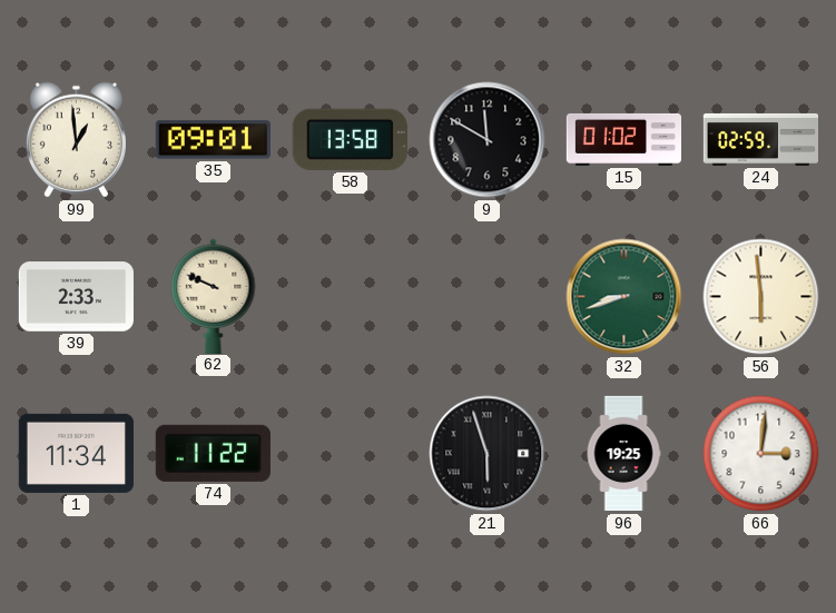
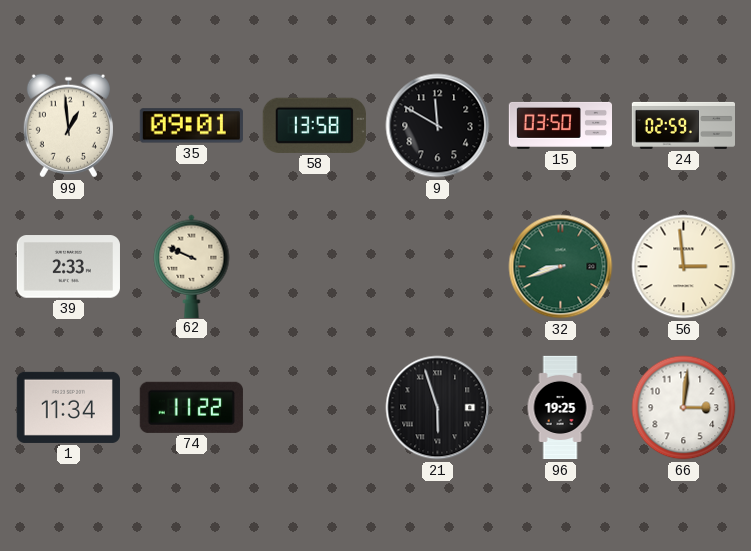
15: 01:02 -> 03:50
56: 5:59 -> 2:59
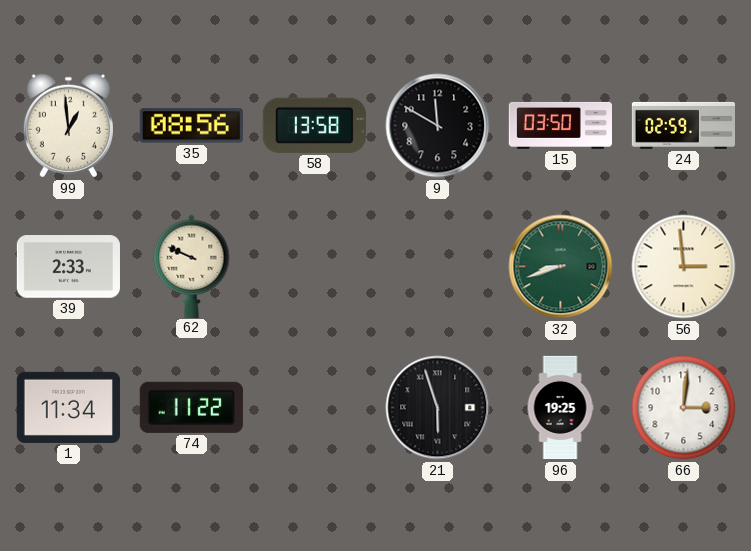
35: 09:01 -> 08:56
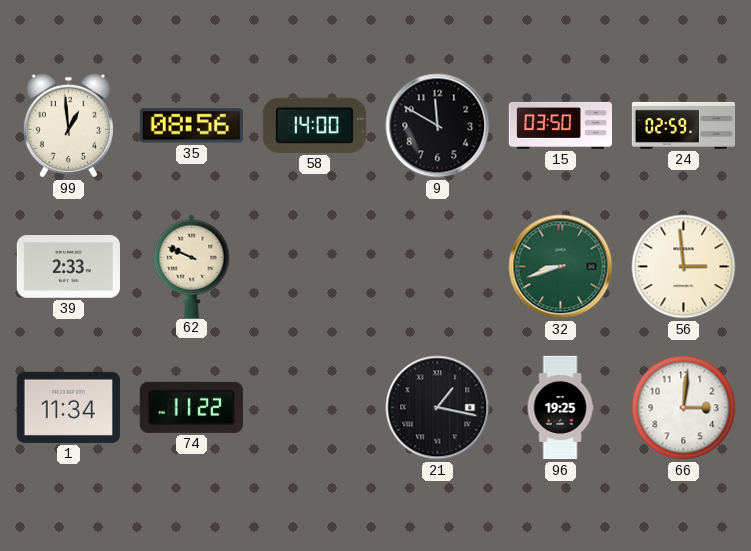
58: 13:58 -> 14:00
21: 5:57 -> 1:17
